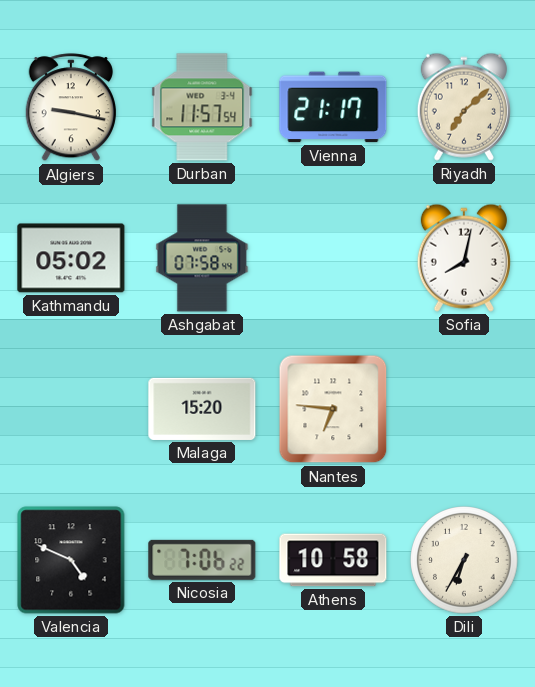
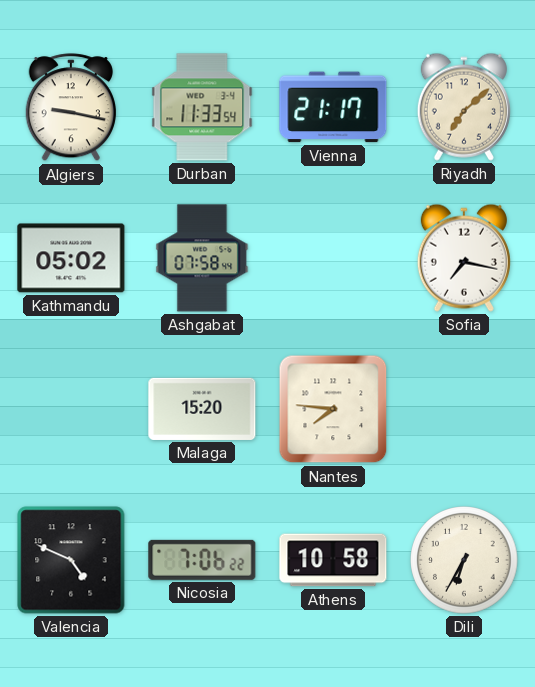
Durban: 11:57 -> 11:33
Sofia: 8:02 -> 7:17
Nantes: 6:46 -> 7:46
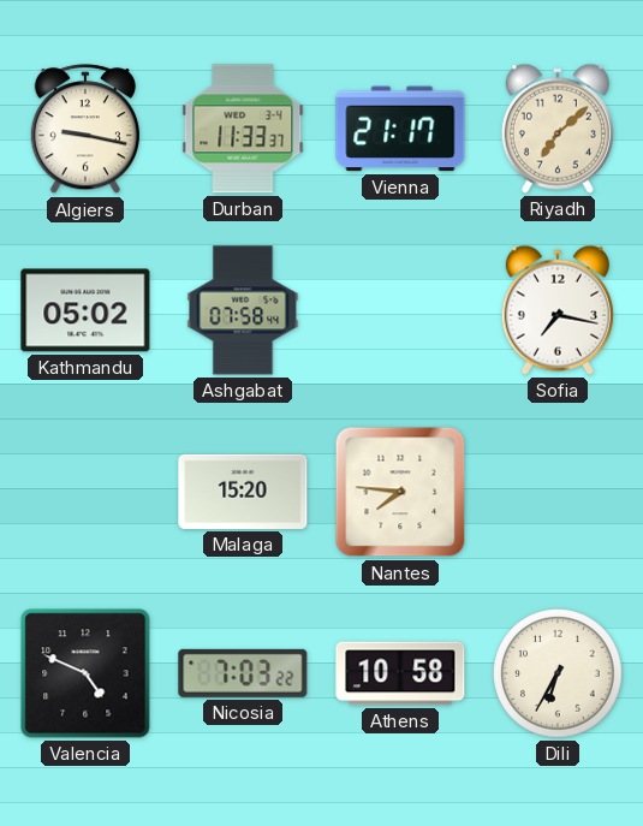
Durban: 11:33:54 -> 11:33:37
Nicosia: 7:06 -> 7:03
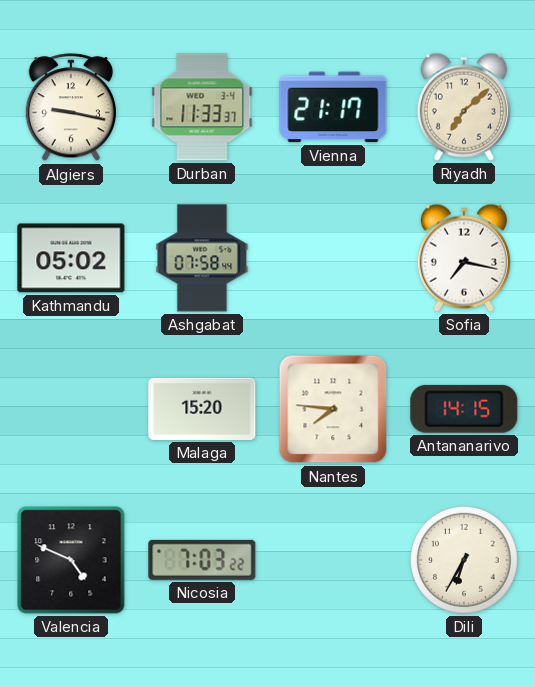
Antananarivo: none -> 14:15
Athens: 10:58 -> none
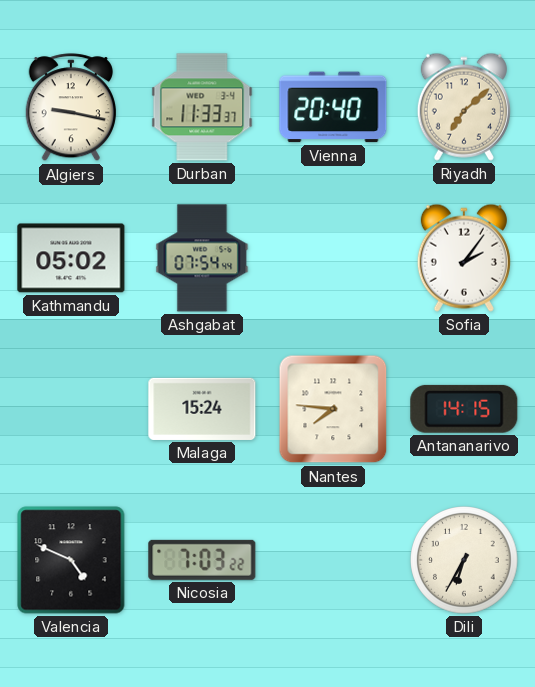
Vienna: 21:17 -> 20:40
Ashgabat: 07:58 -> 07:54
Sofia: 7:17 -> 2:06
Malaga: 15:20 -> 15:24
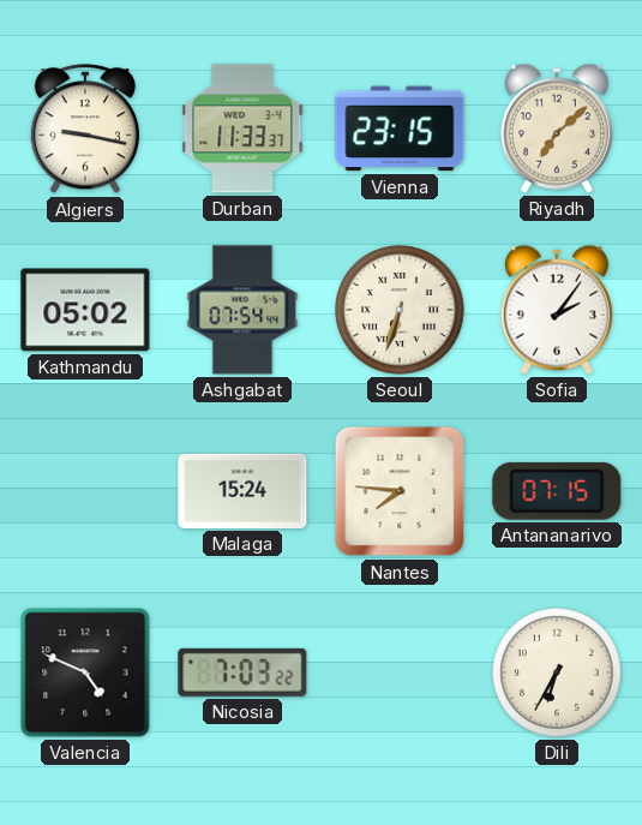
Vienna: 20:40 -> 23:15
Seoul: none -> 6:33
Antananarivo: 14:15 -> 07:15
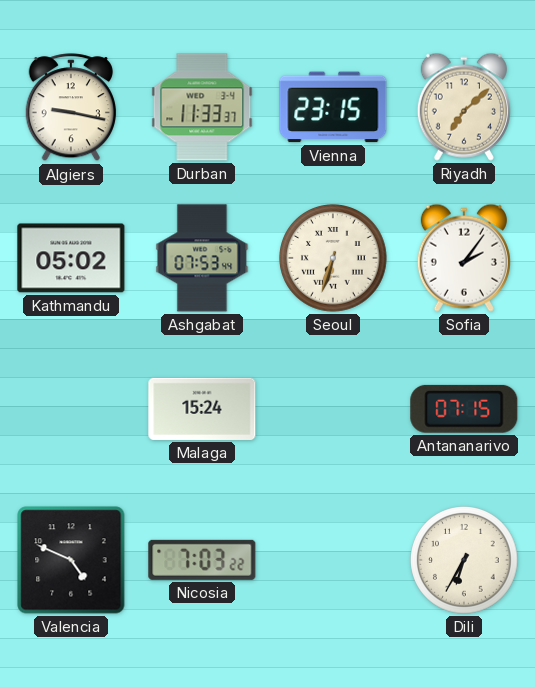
Ashgabat: 07:54 -> 07:53
Nantes: 7:46 -> none
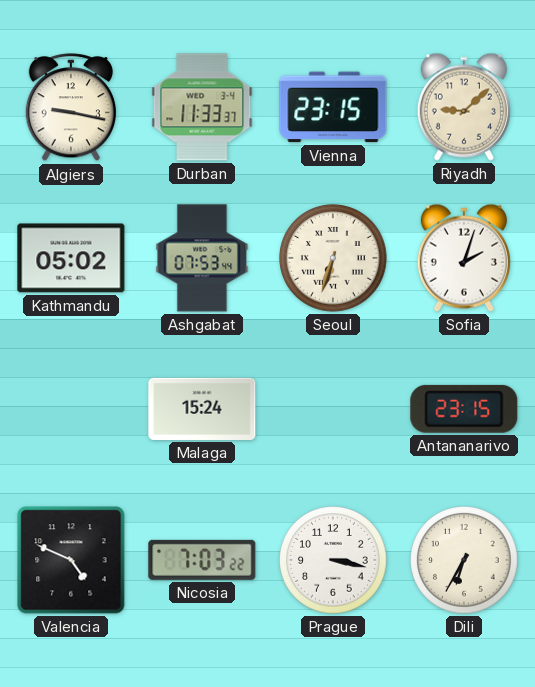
Riyadh: 7:08 -> 9:08
Sofia: 2:06 -> 2:03
Antananarivo: 07:15 -> 23:15
Prague: none -> 3:17
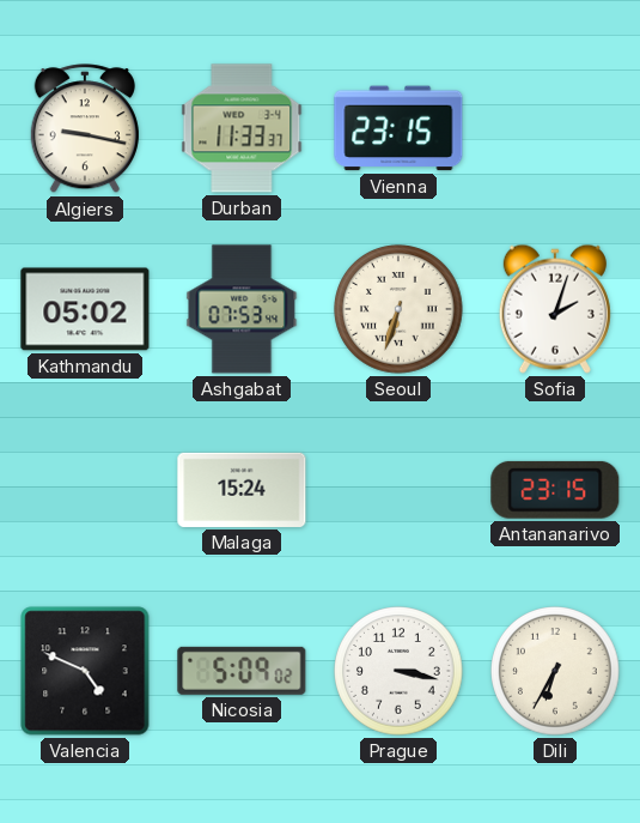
Riyadh: 9:08 -> none
Nicosia: 7:03 -> 5:09
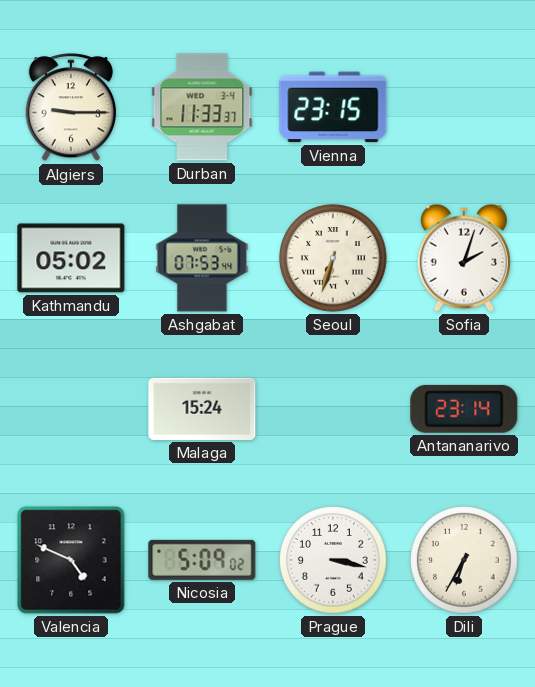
Algiers: 9:17 -> 9:15
Antananarivo: 23:15 -> 23:14
